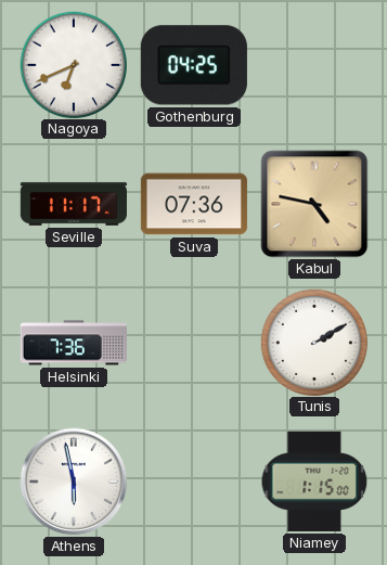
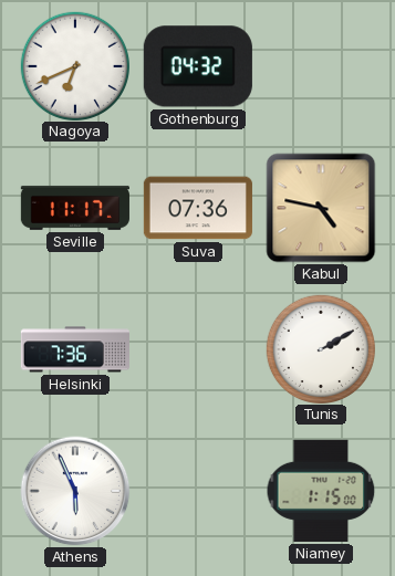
Gothenburg: 04:25 -> 04:32
Athens: 5:58 -> 5:56
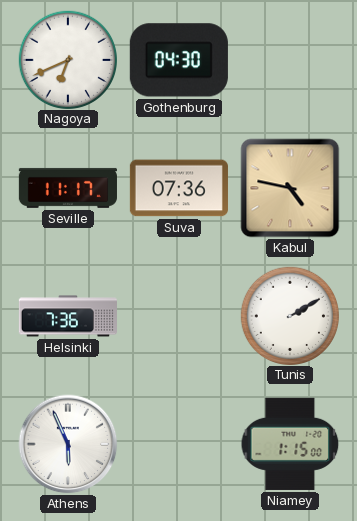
Gothenburg: 04:32 -> 04:30
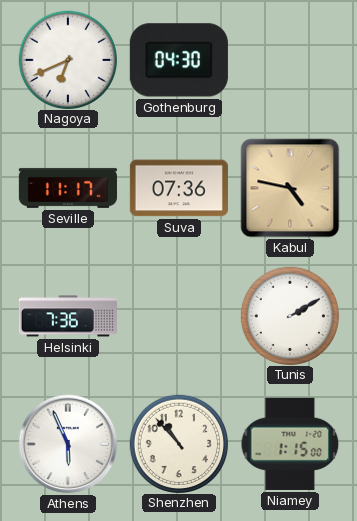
Shenzhen: none -> 10:53
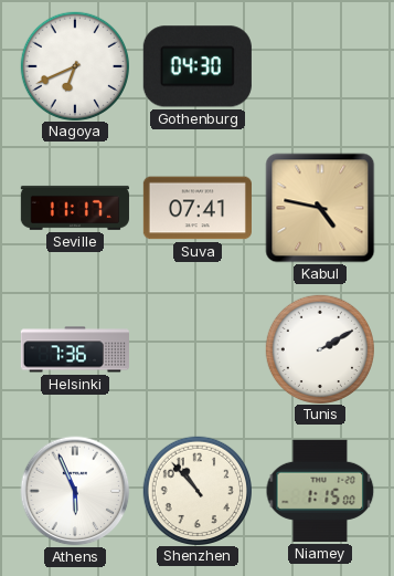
Suva: 07:36 -> 07:41
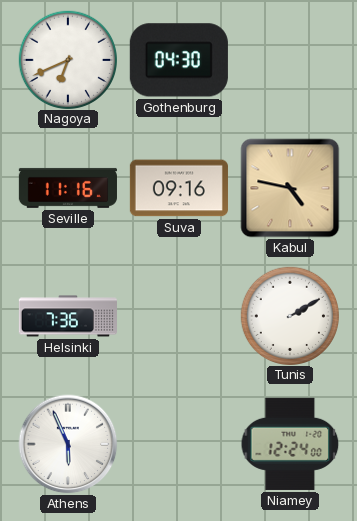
Seville: 11:17 -> 11:16
Suva: 07:41 -> 09:16
Shenzhen: 10:53 -> none
Niamey: 1:15 -> 12:24
